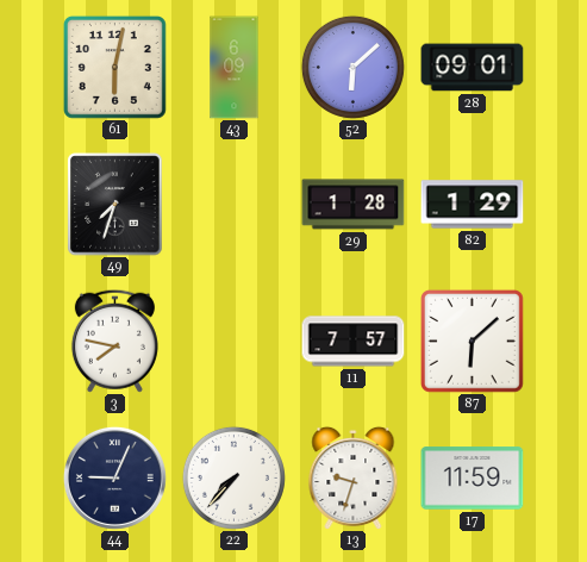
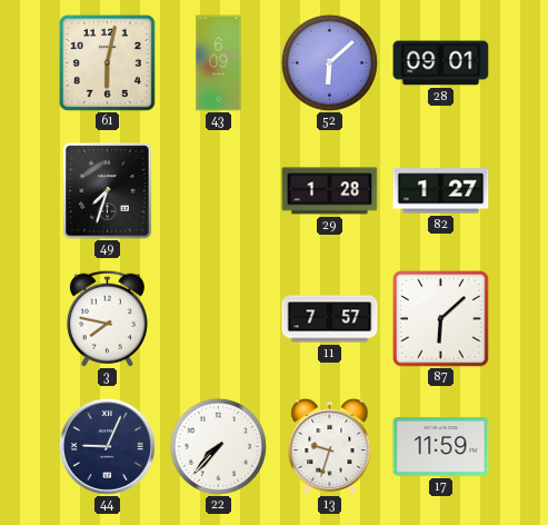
82: 1:29 -> 1:27
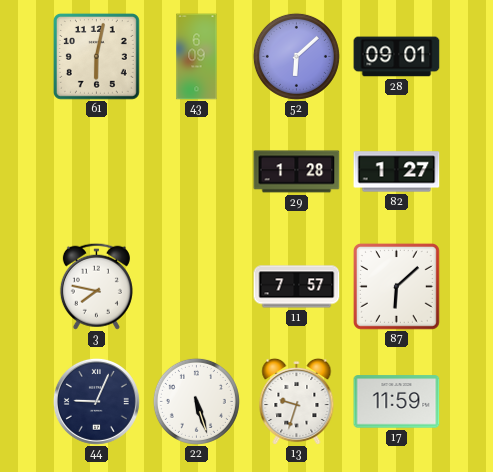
49: 7:33 -> none
22: 7:37 -> 5:27
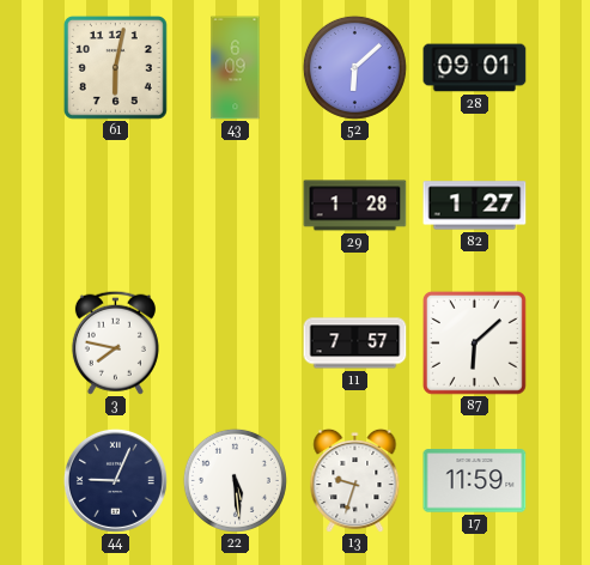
22: 5:27 -> 5:29
